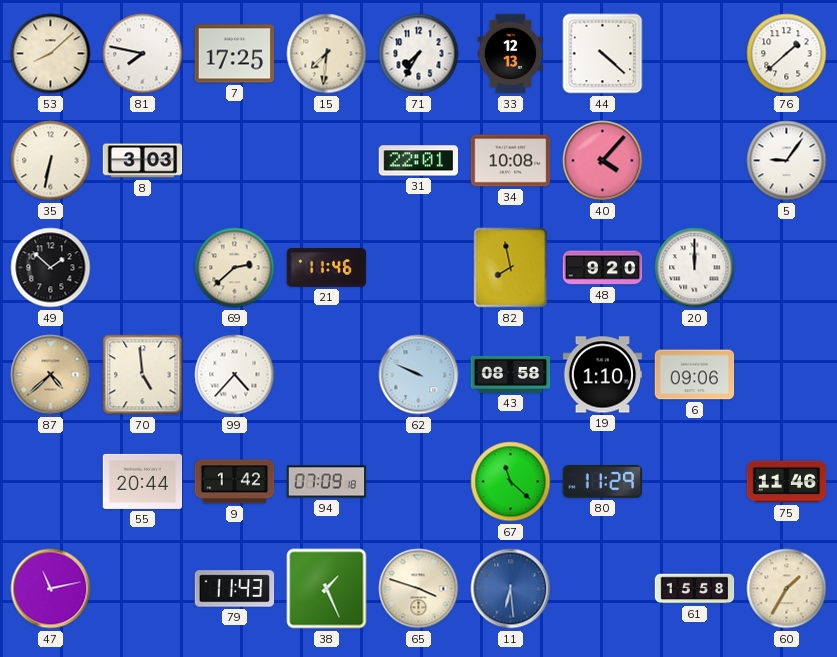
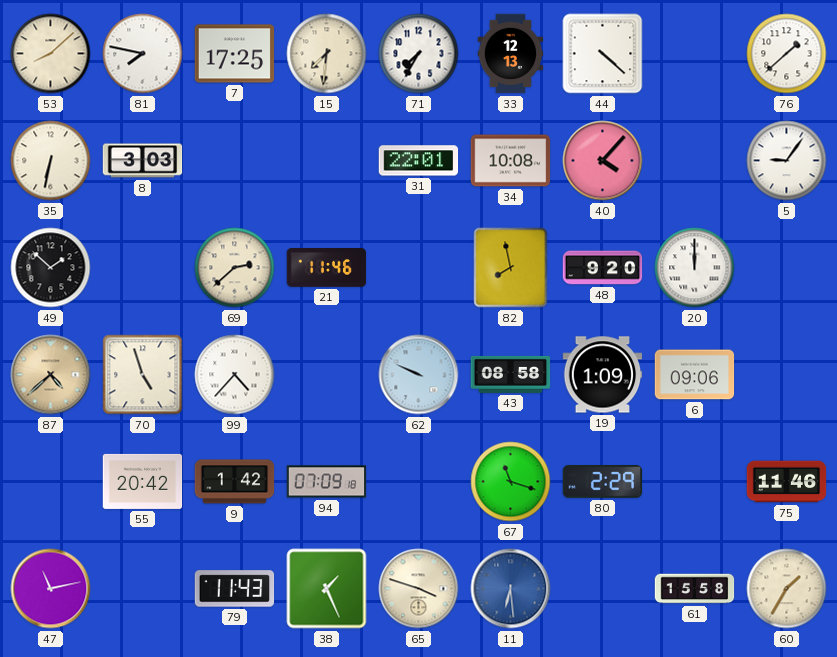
70: 4:59 -> 4:57
19: 1:10 -> 1:09
55: 20:44 -> 20:42
67: 11:22 -> 11:18
80: 11:29 -> 2:29
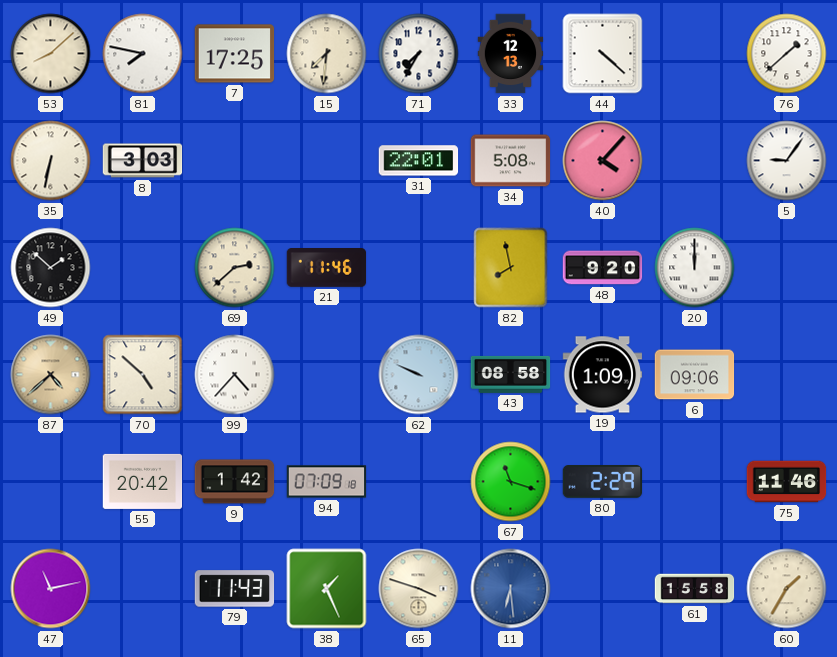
34: 10:08 -> 5:08
70: 4:57 -> 4:52
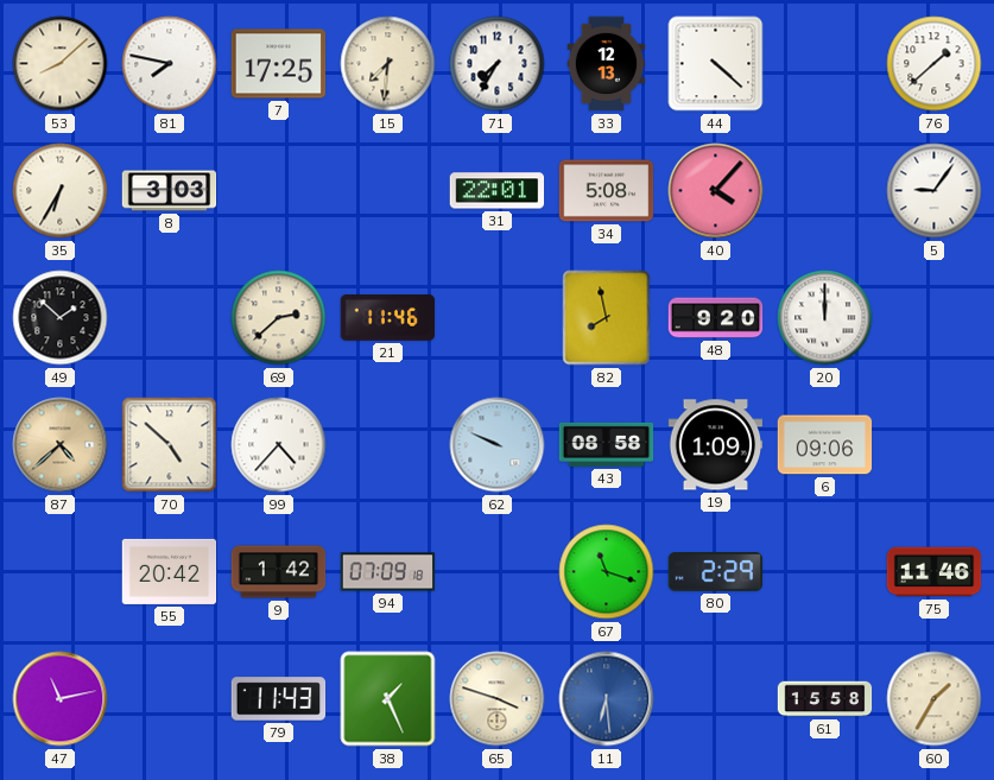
35: 6:32 -> 6:35
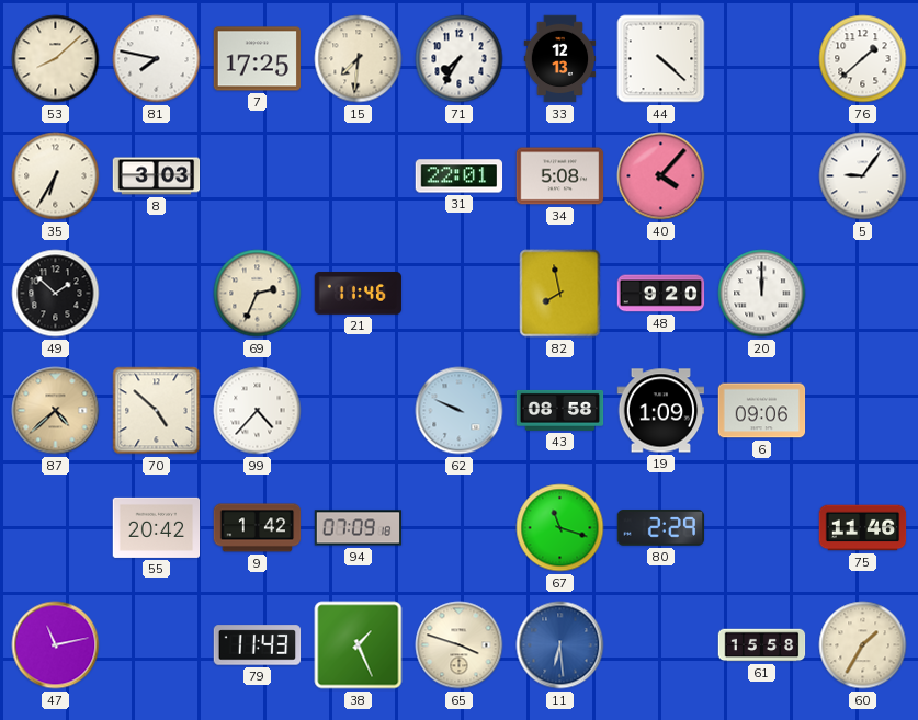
69: 2:38 -> 2:34
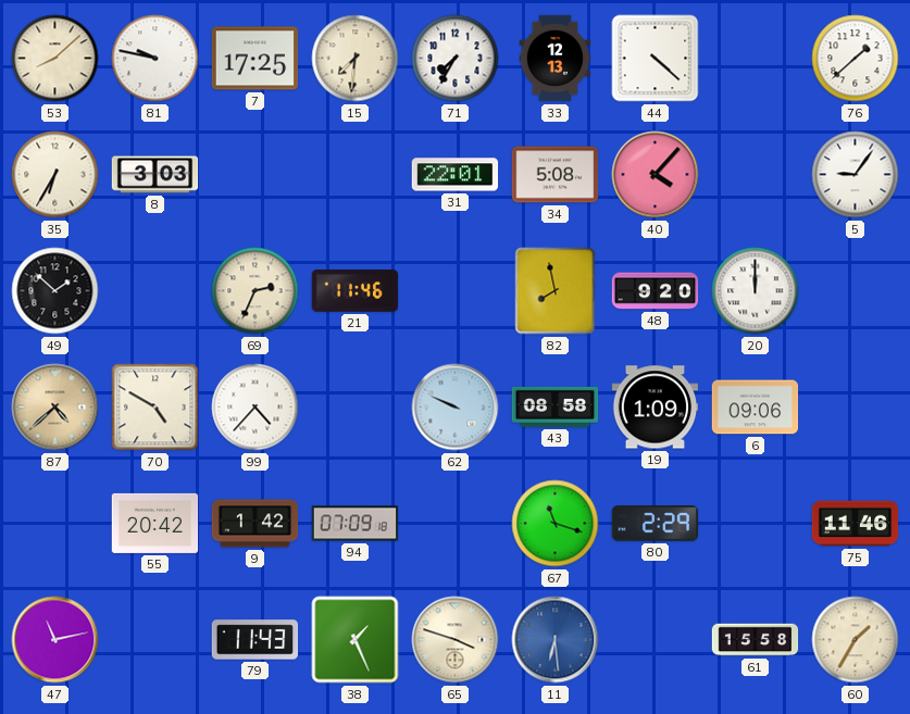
81: 7:47 -> 9:47
70: 4:52 -> 4:50
